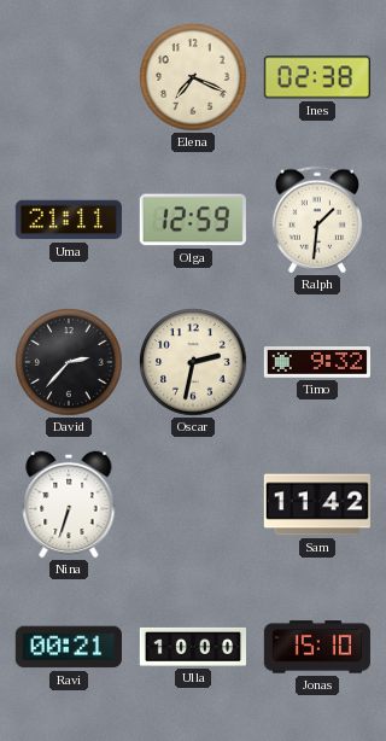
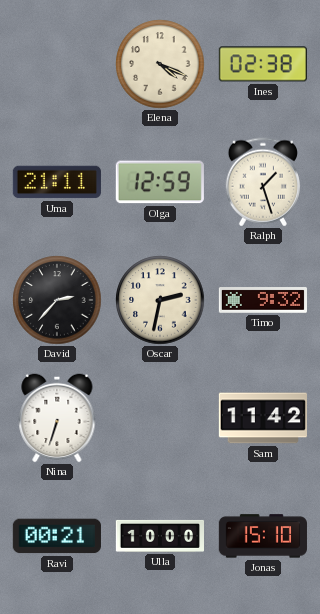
Elena: 7:19 -> 4:19
Ralph: 1:31 -> 1:27
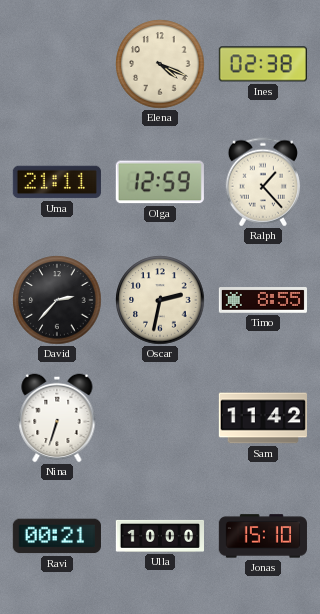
Ralph: 1:27 -> 1:23
Timo: 9:32 -> 8:55
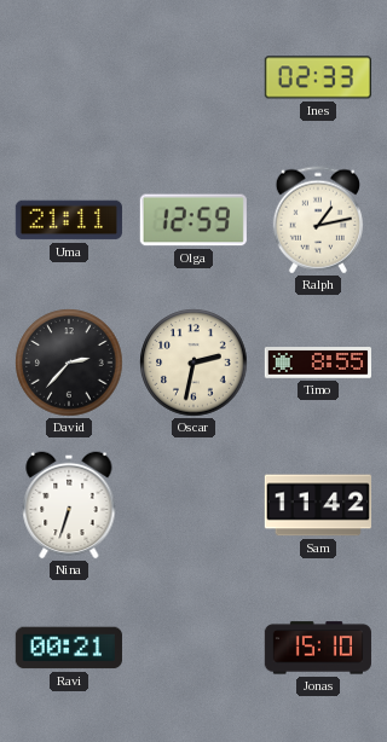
Elena: 4:19 -> none
Ines: 02:38 -> 02:33
Ralph: 1:23 -> 1:13
Ulla: 10:00 -> none
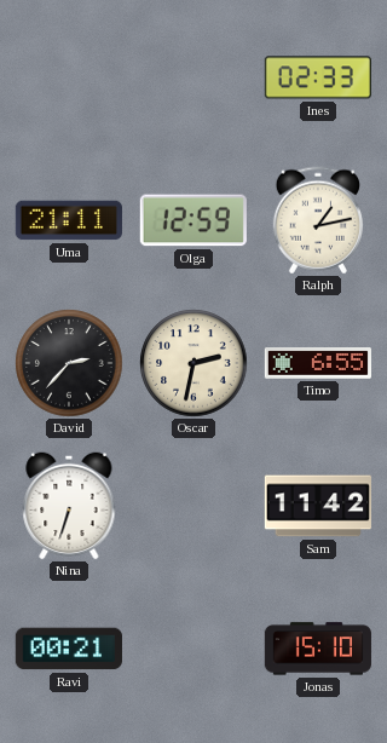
Timo: 8:55 -> 6:55
